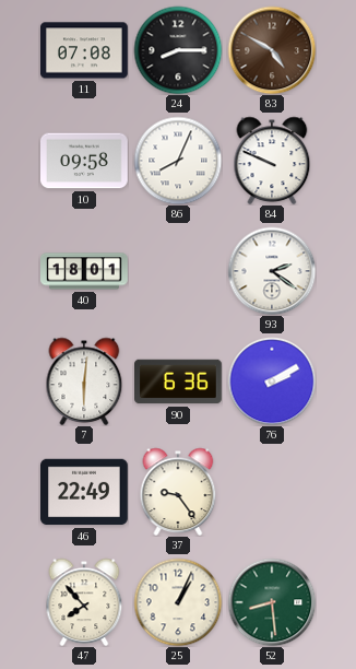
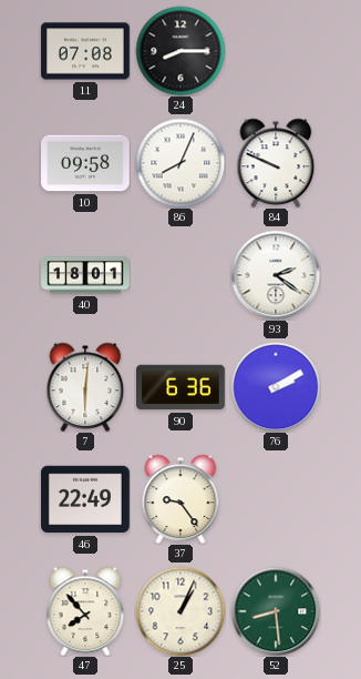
83: 4:50 -> none
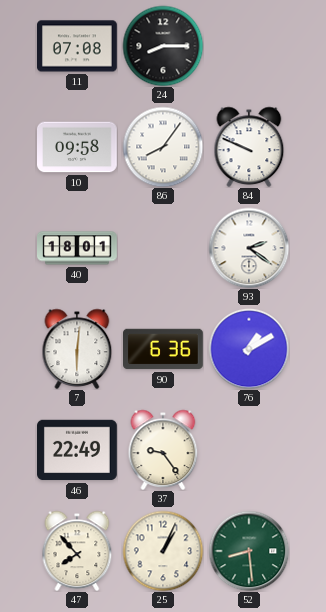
86: 8:04 -> 8:06
76: 2:10 -> 1:10
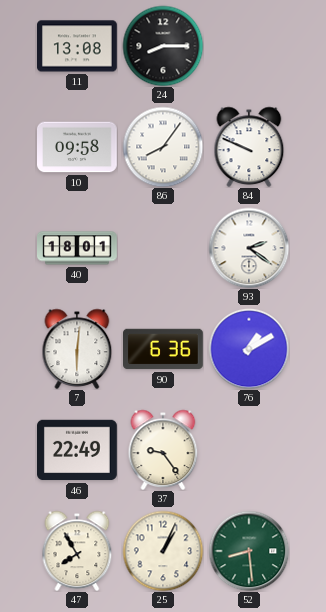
11: 07:08 -> 13:08
47: 7:53 -> 7:55
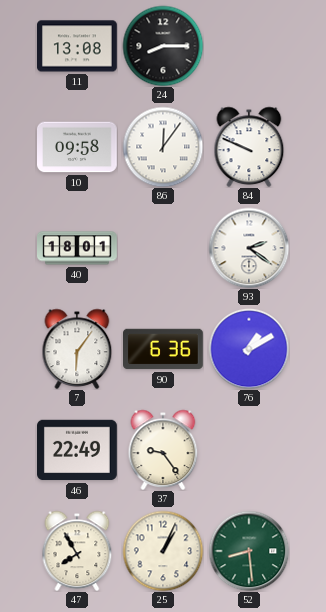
86: 8:06 -> 12:06
7: 6:01 -> 6:06
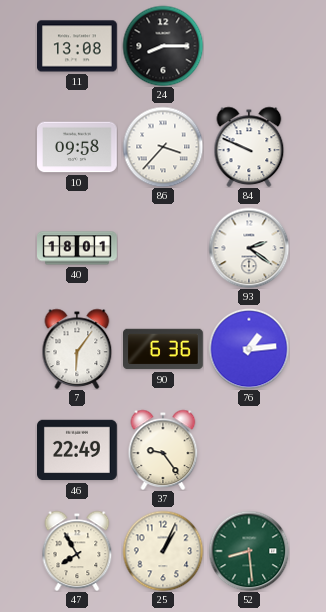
86: 12:06 -> 3:37
76: 1:10 -> 1:14
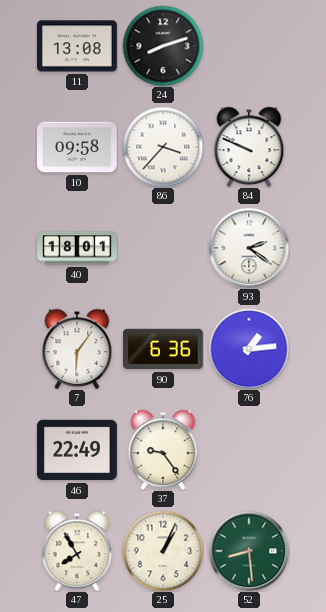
24: 8:15 -> 8:12
